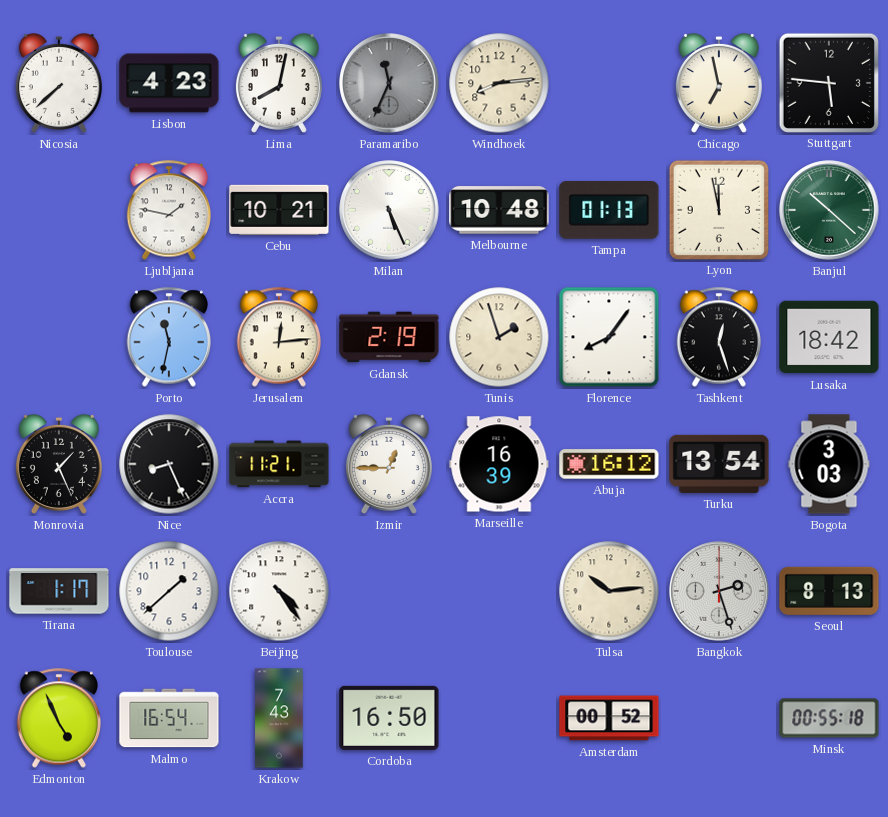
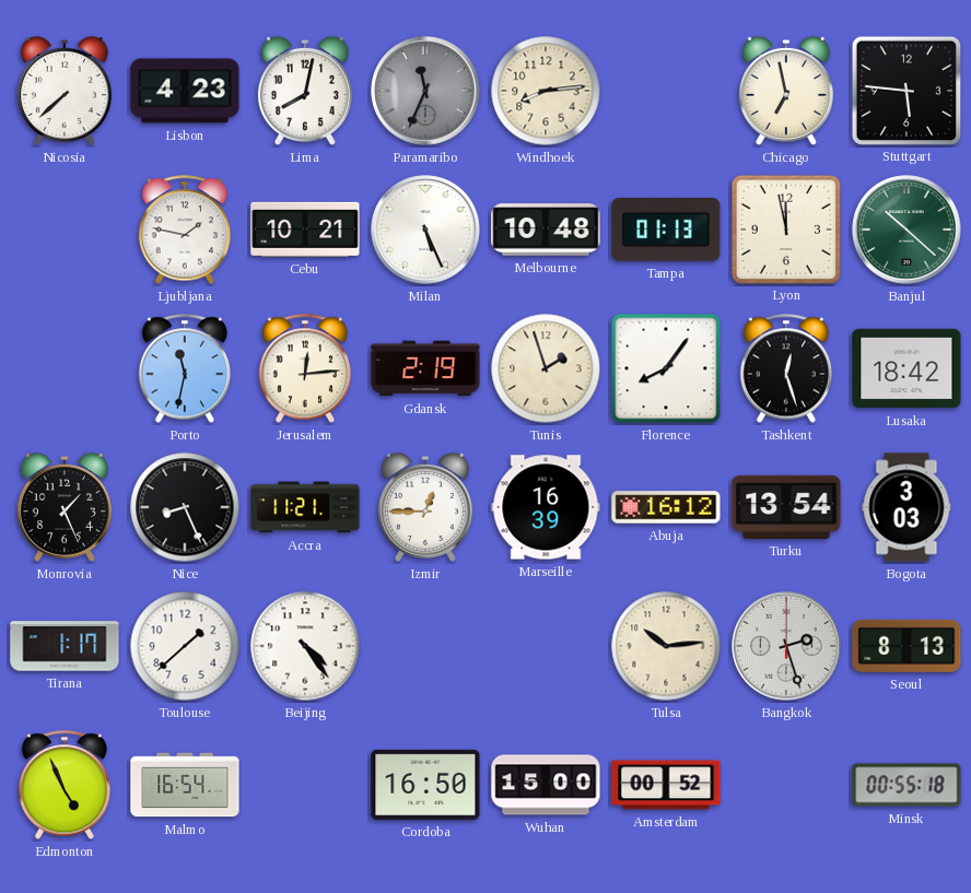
Krakow: 7:43 -> none
Wuhan: none -> 15:00
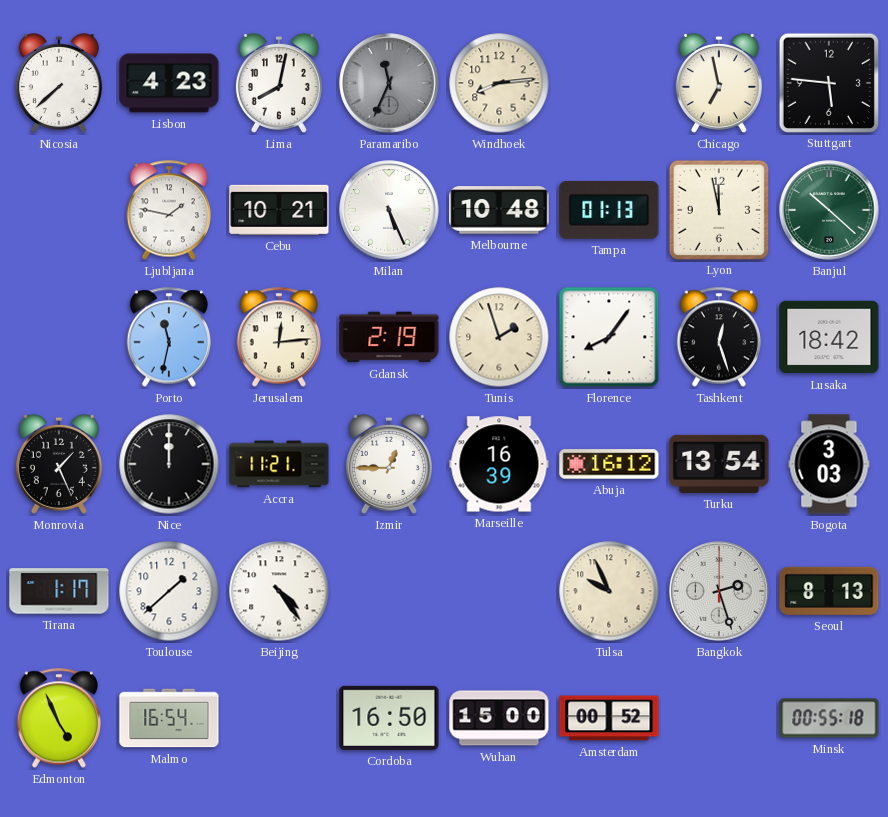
Nice: 8:26 -> 12:00
Tulsa: 10:14 -> 9:56
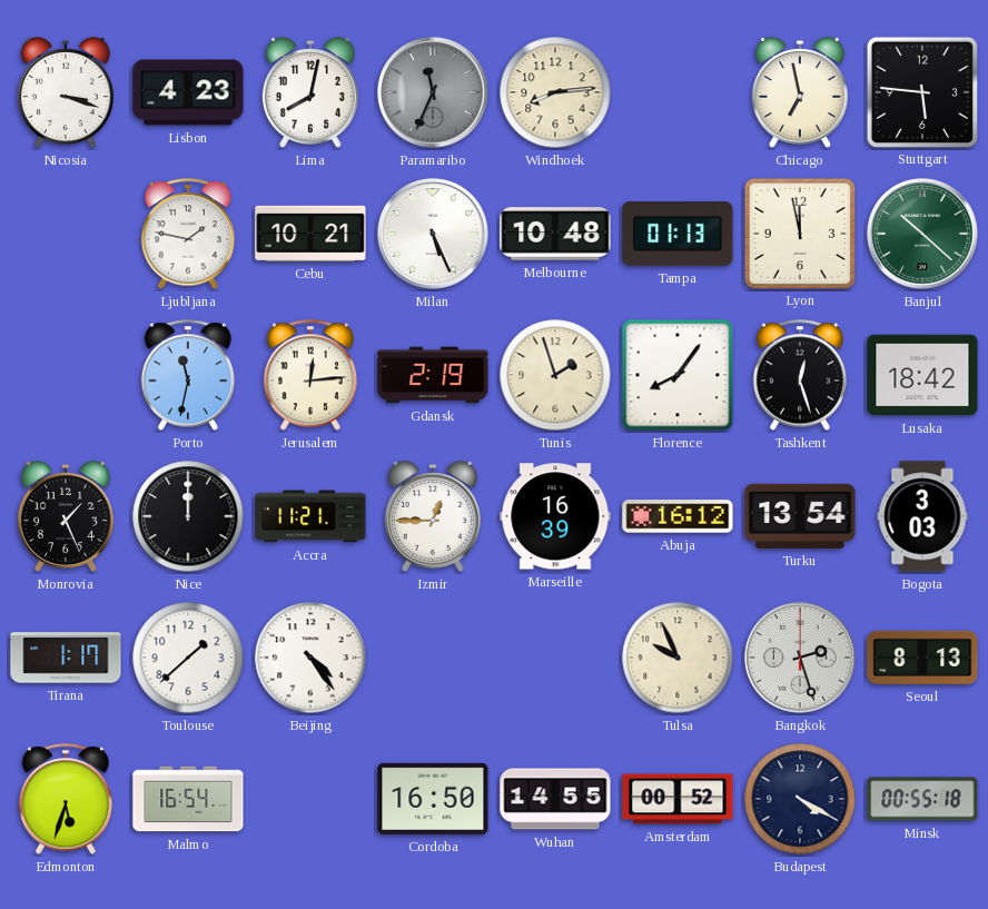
Nicosia: 7:38 -> 3:18
Edmonton: 4:56 -> 5:33
Wuhan: 15:00 -> 14:55
Budapest: none -> 4:20
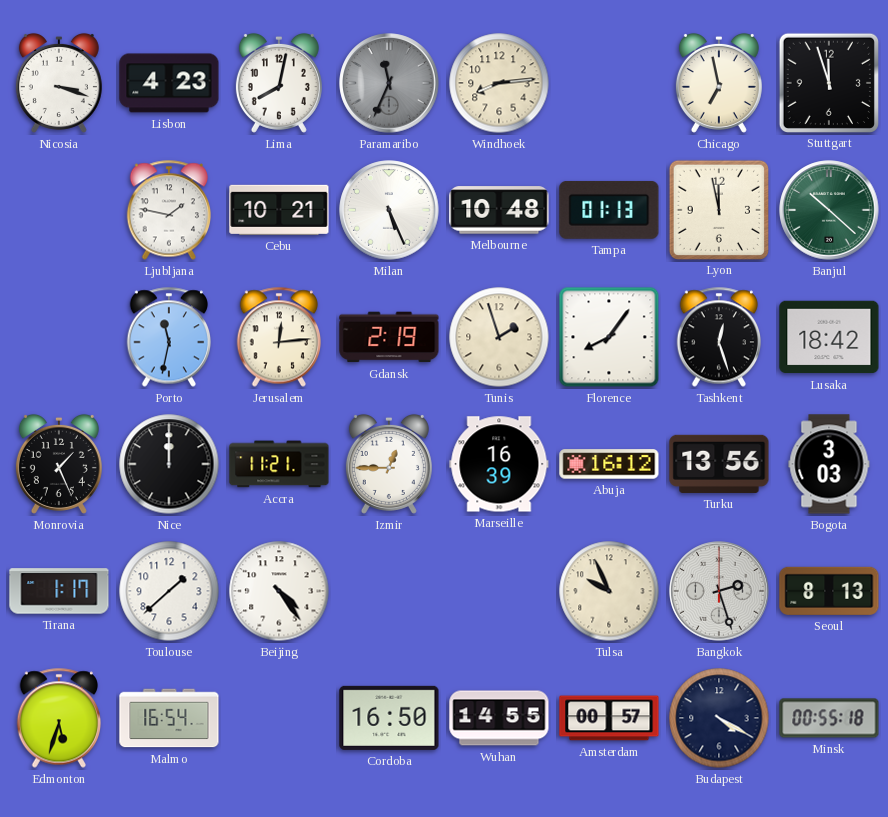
Stuttgart: 5:46 -> 11:57
Turku: 13:54 -> 13:56
Amsterdam: 00:52 -> 00:57
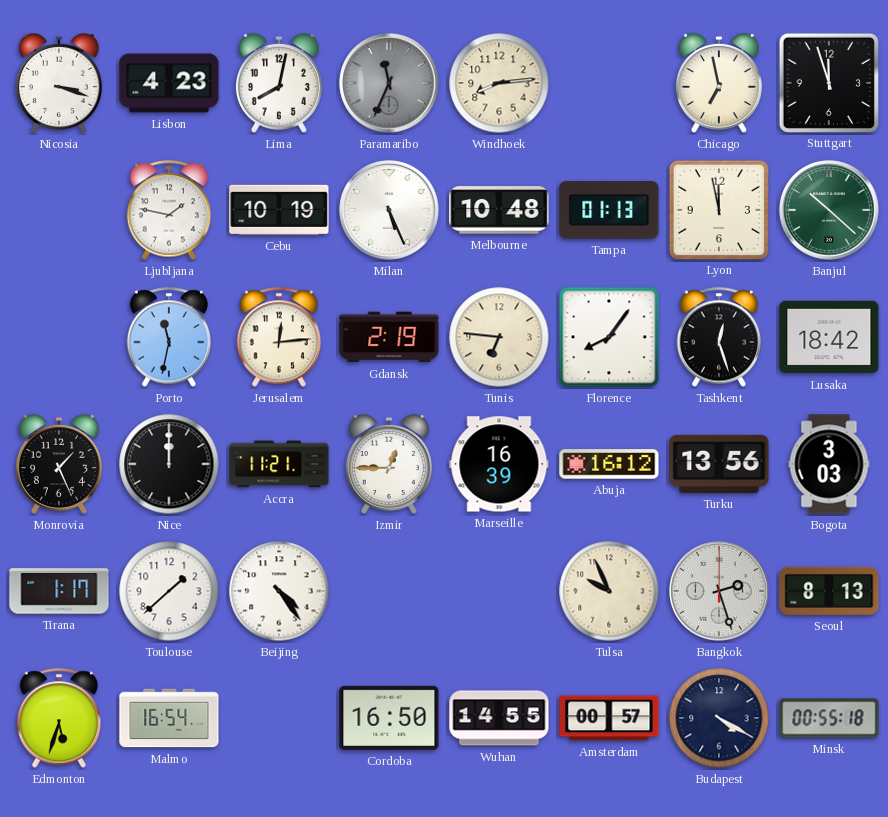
Cebu: 10:21 -> 10:19
Tunis: 1:57 -> 6:46
